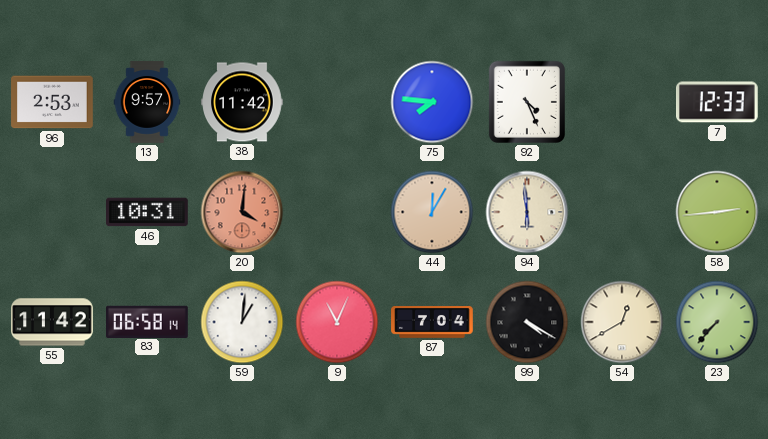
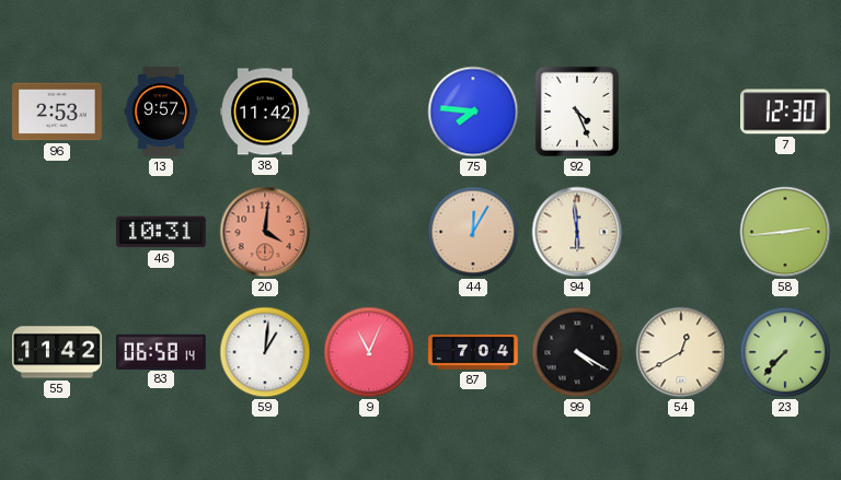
7: 12:33 -> 12:30
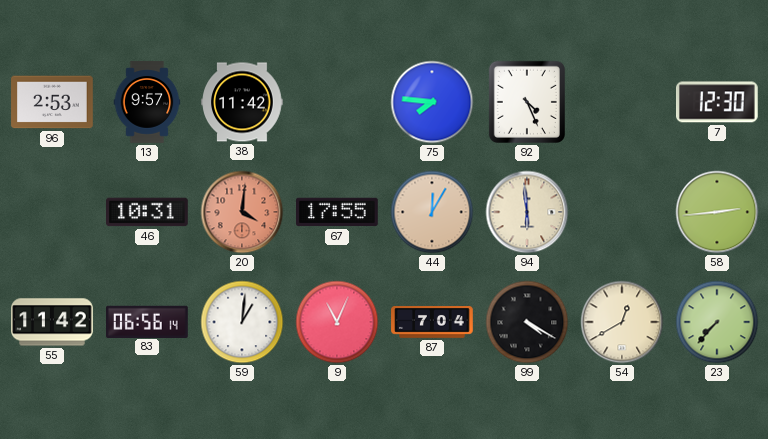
67: none -> 17:55
83: 06:58 -> 06:56
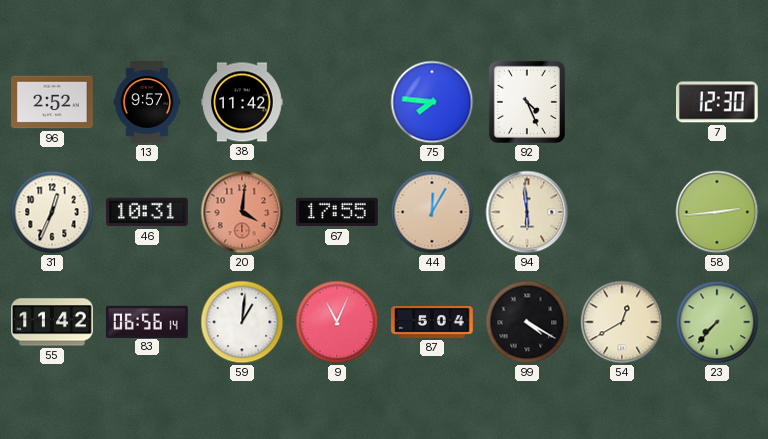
96: 2:53 -> 2:52
31: none -> 12:34
87: 7:04 -> 5:04
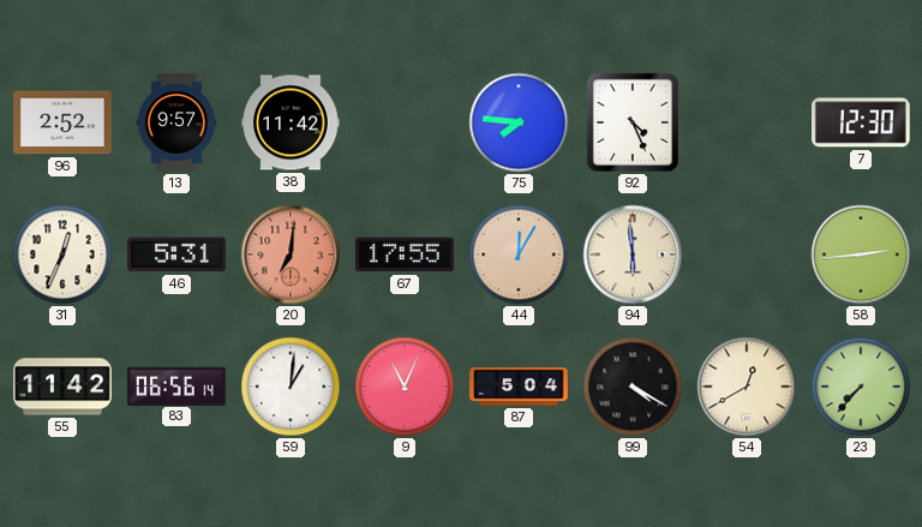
46: 10:31 -> 5:31
20: 4:01 -> 7:01
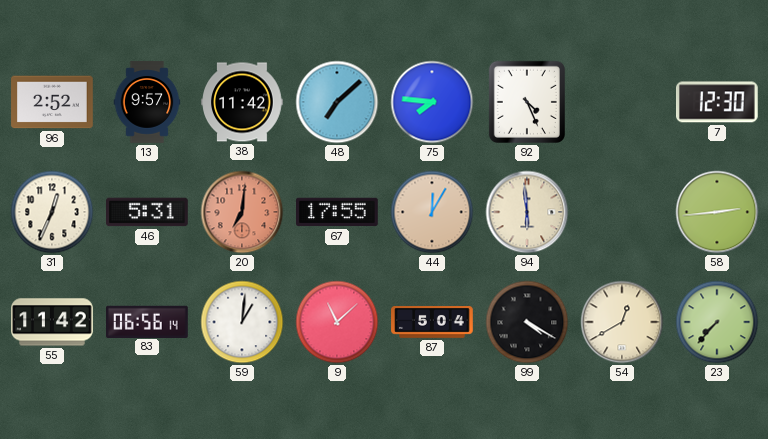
48: none -> 7:08
9: 11:04 -> 11:08
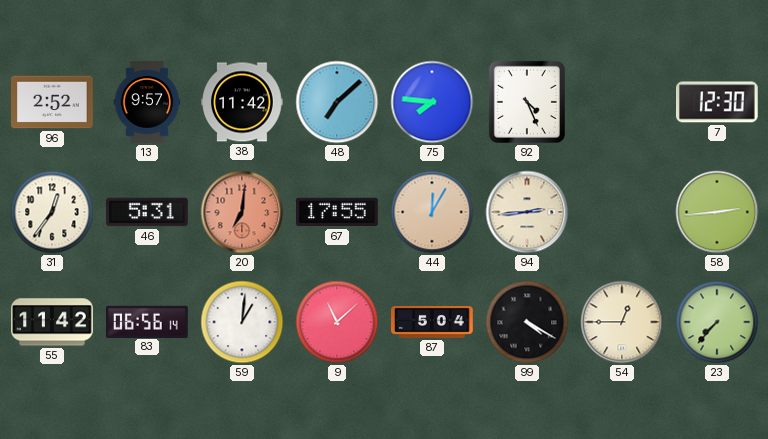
31: 12:34 -> 12:36
94: 5:59 -> 2:44
54: 12:40 -> 12:45
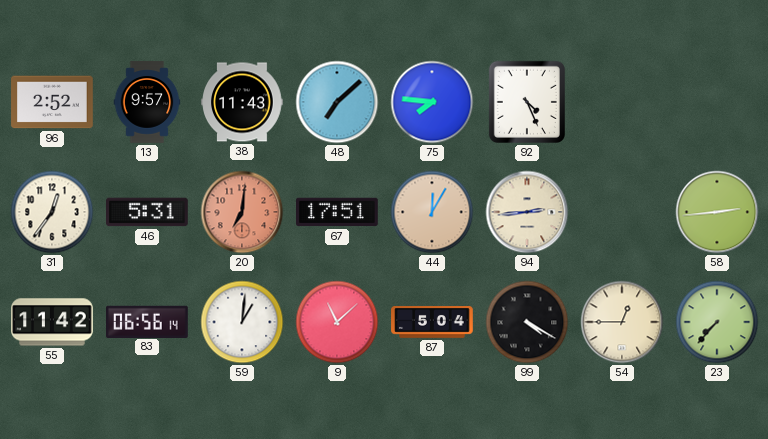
38: 11:42 -> 11:43
7: 12:30 -> none
67: 17:55 -> 17:51
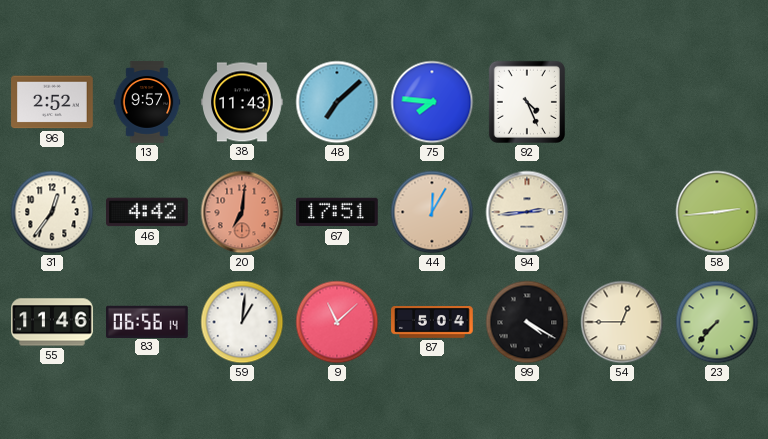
46: 5:31 -> 4:42
55: 11:42 -> 11:46
